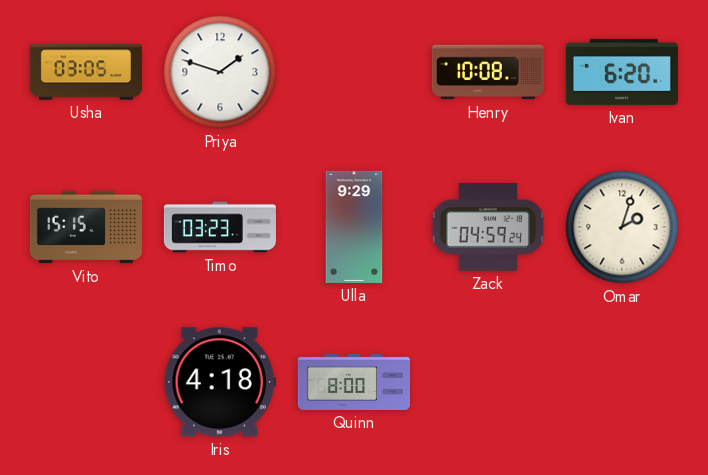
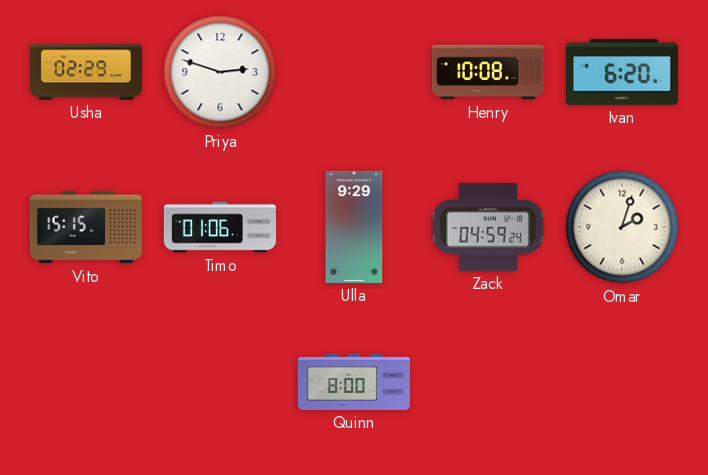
Usha: 03:05 -> 02:29
Priya: 1:48 -> 2:48
Timo: 03:23 -> 01:06
Iris: 4:18 -> none
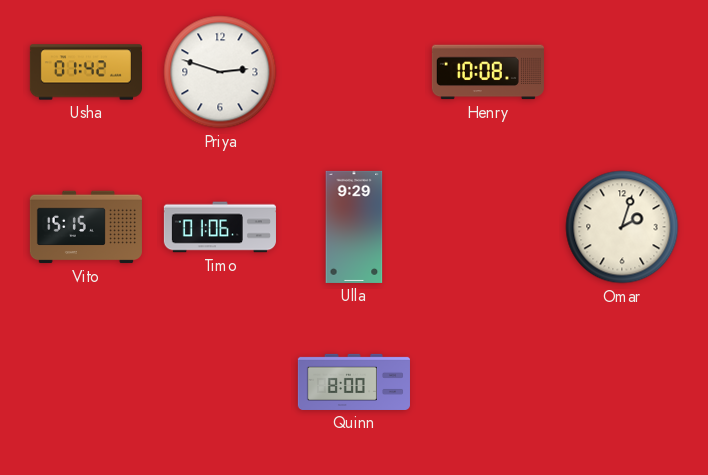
Usha: 02:29 -> 01:42
Ivan: 6:20 -> none
Zack: 04:59 -> none
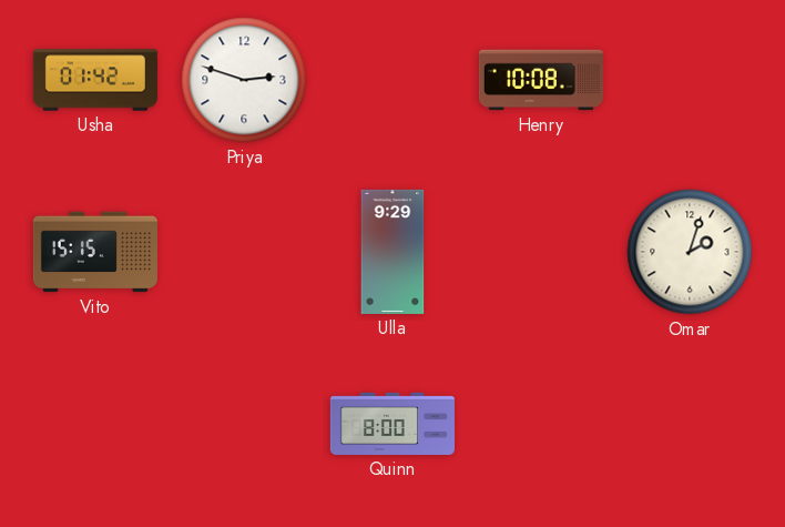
Timo: 01:06 -> none
